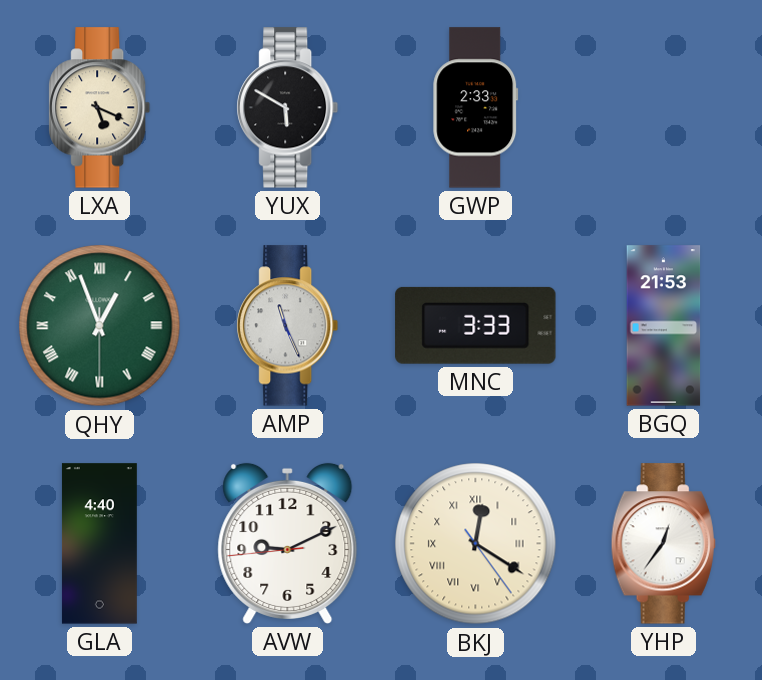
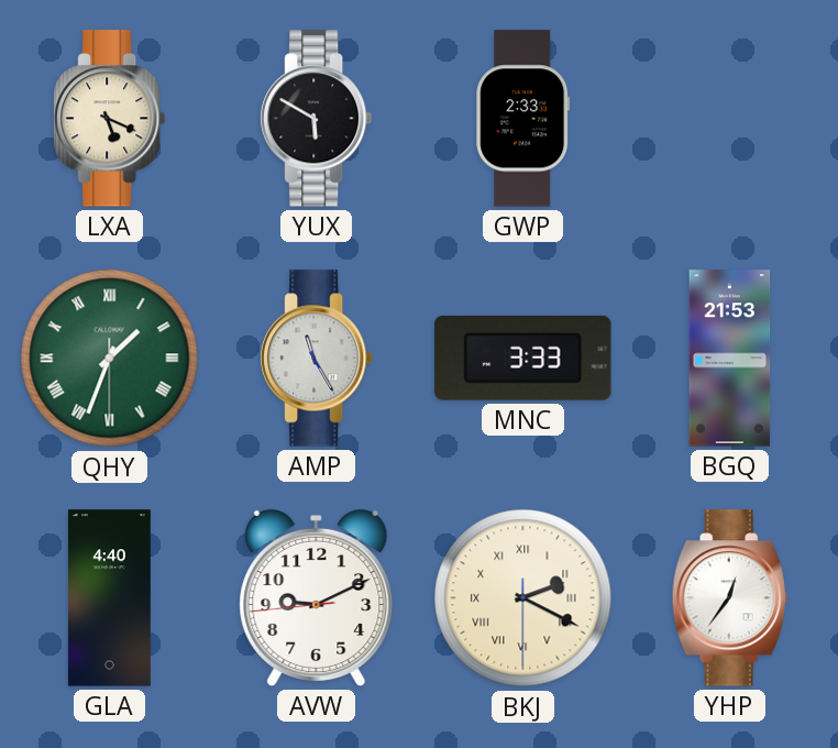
QHY: 12:56 -> 1:33
AMP: 11:26 -> 11:25
BKJ: 12:20 -> 2:19
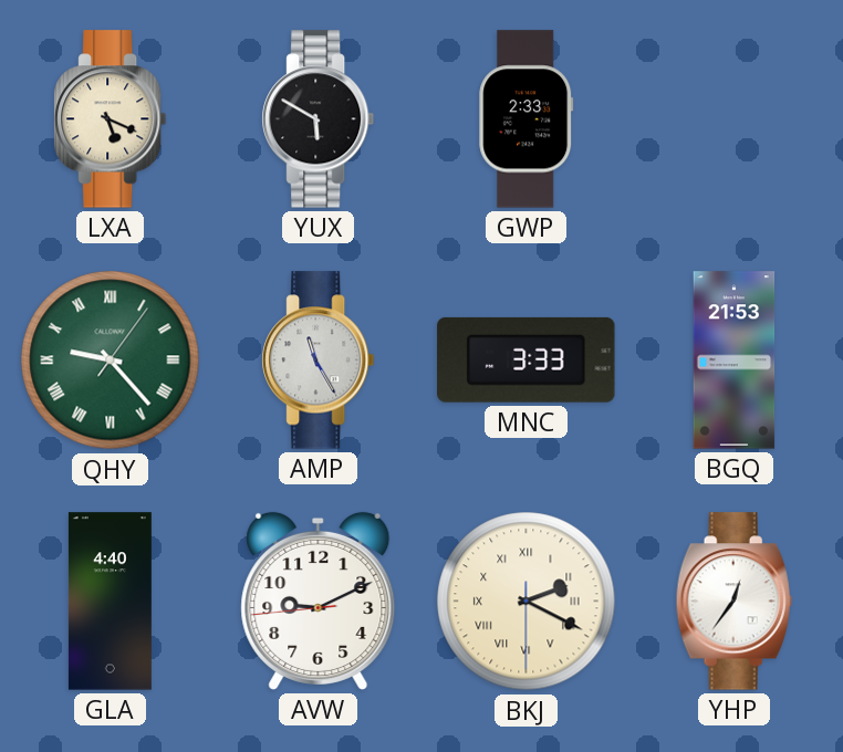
QHY: 1:33 -> 9:23
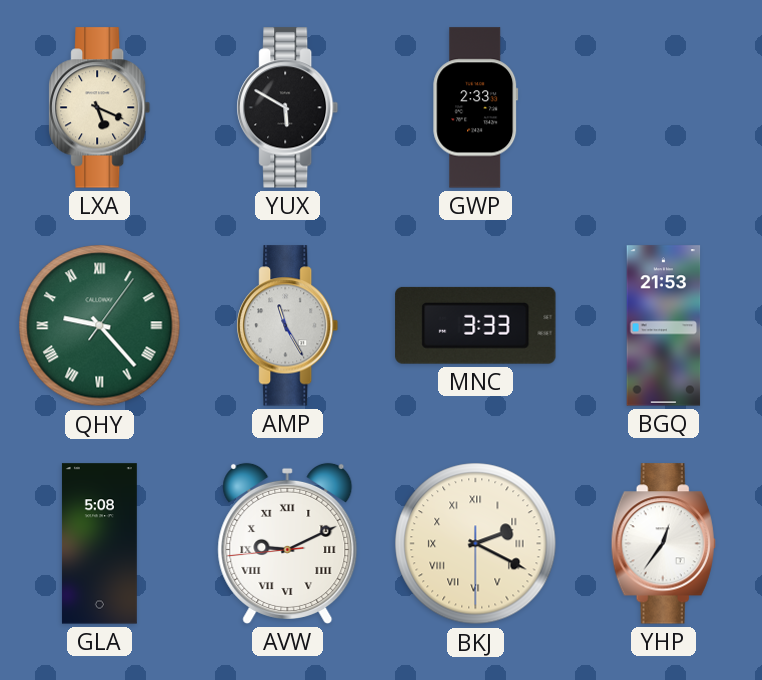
GLA: 4:40 -> 5:08
AVW numerals: Arabic -> Roman
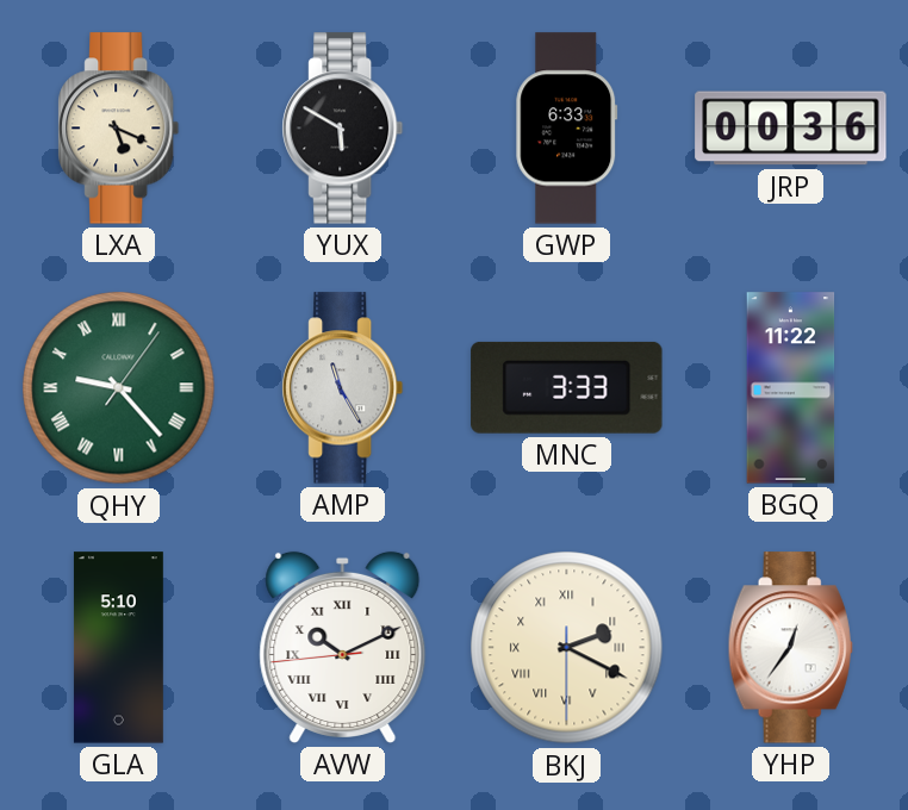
GWP: 2:33 -> 6:33
JRP: none -> 00:36
BGQ: 21:53 -> 11:22
GLA: 5:08 -> 5:10
AVW: 9:10 -> 10:10
